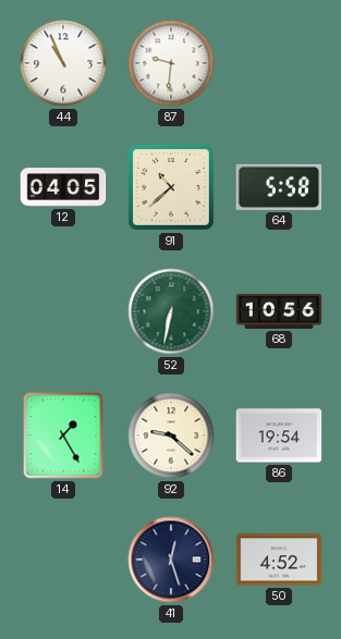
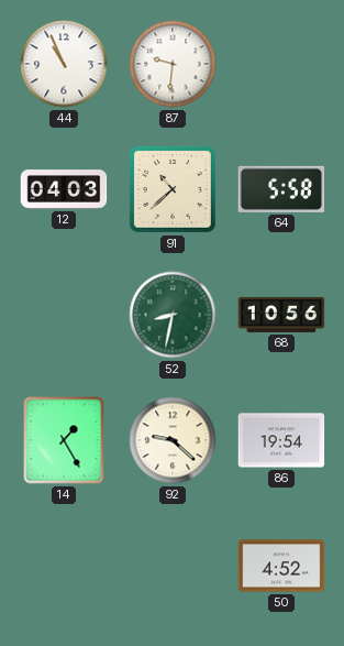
12: 04:05 -> 04:03
52: 6:32 -> 8:32
41: 12:27 -> none
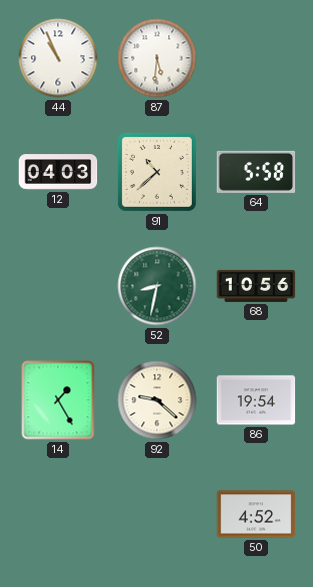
87: 9:31 -> 5:31
